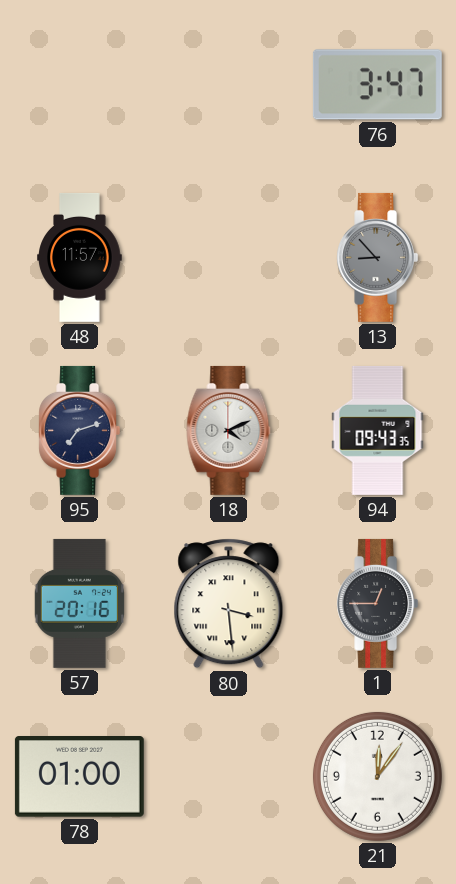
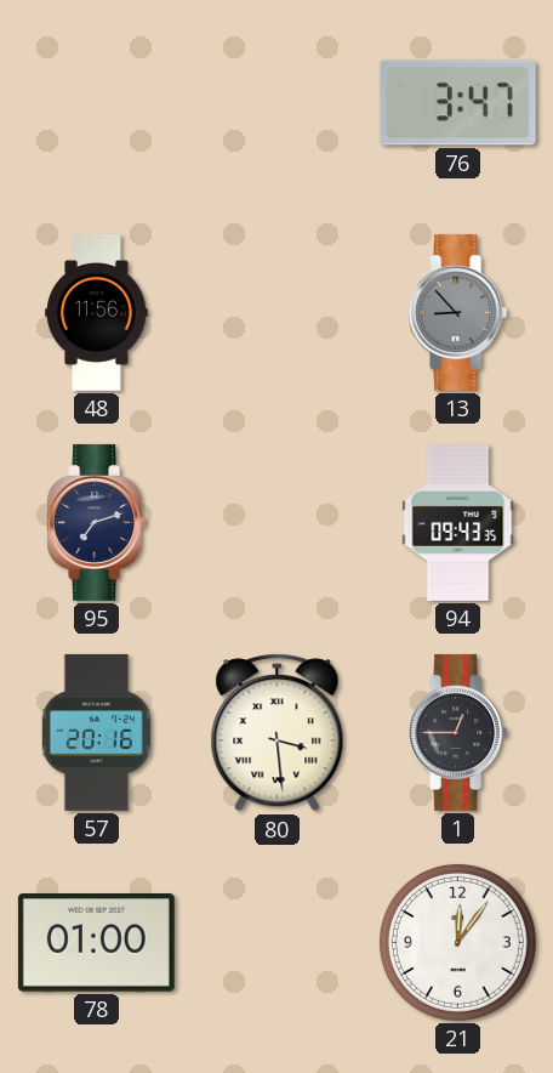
48: 11:57 -> 11:56
18: 4:11 -> none
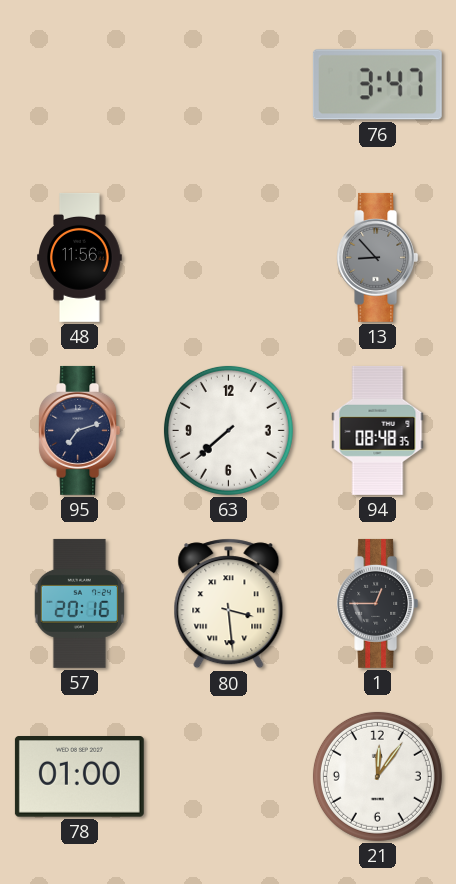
63: none -> 7:38
94: 09:43 -> 08:48
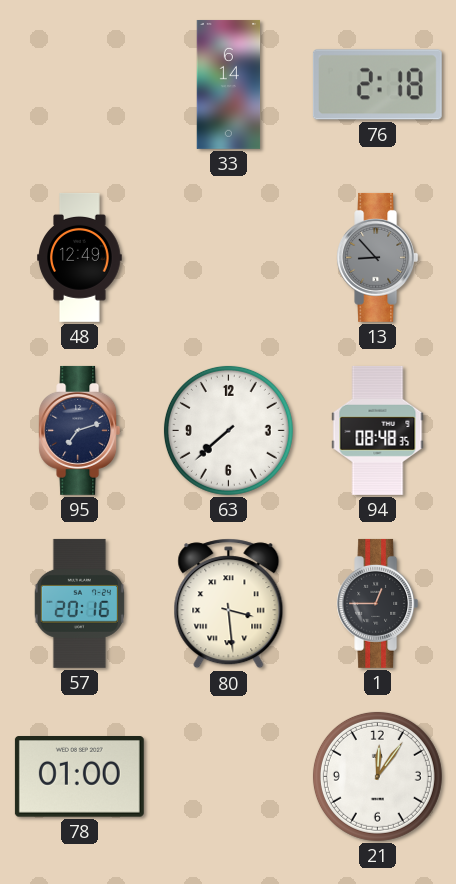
33: none -> 6:14
76: 3:47 -> 2:18
48: 11:56 -> 12:49
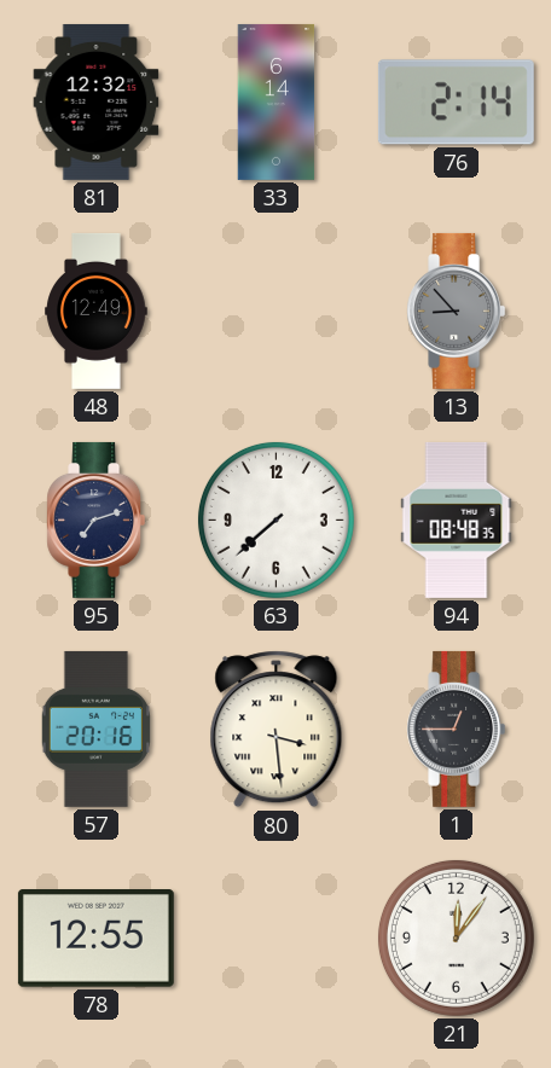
81: none -> 12:32
76: 2:18 -> 2:14
78: 01:00 -> 12:55
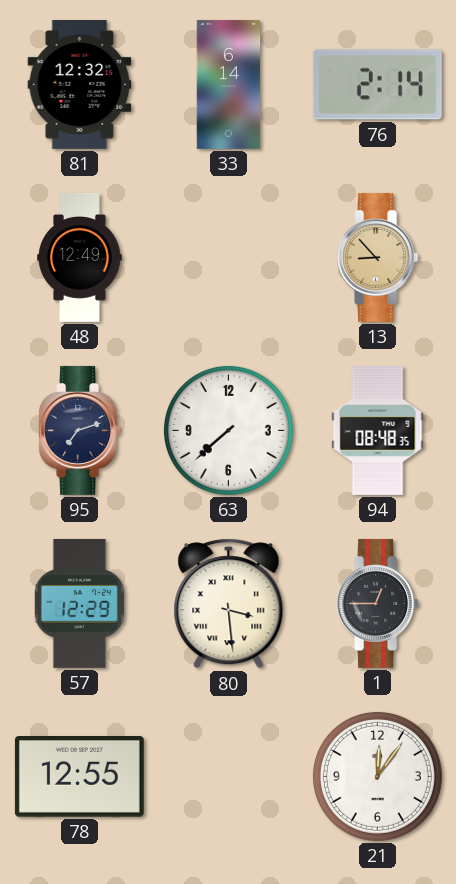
13 dial: grey -> champagne
57: 20:16 -> 12:29
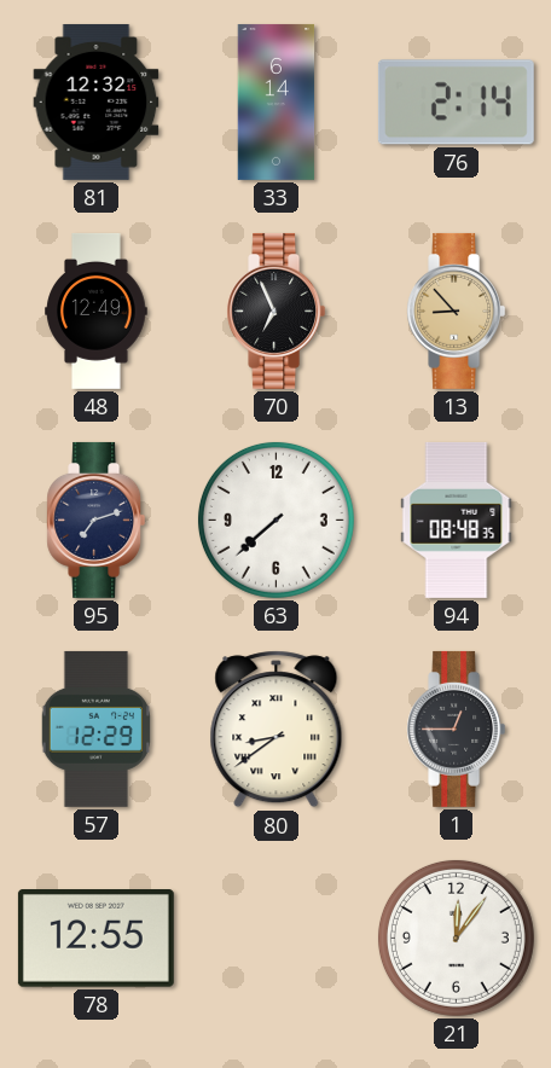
70: none -> 6:56
80: 3:29 -> 8:39
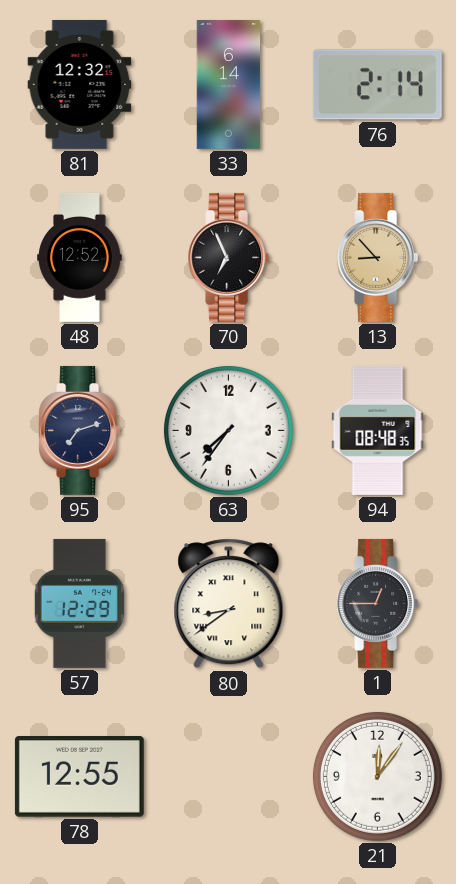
48: 12:49 -> 12:52
63: 7:38 -> 7:36
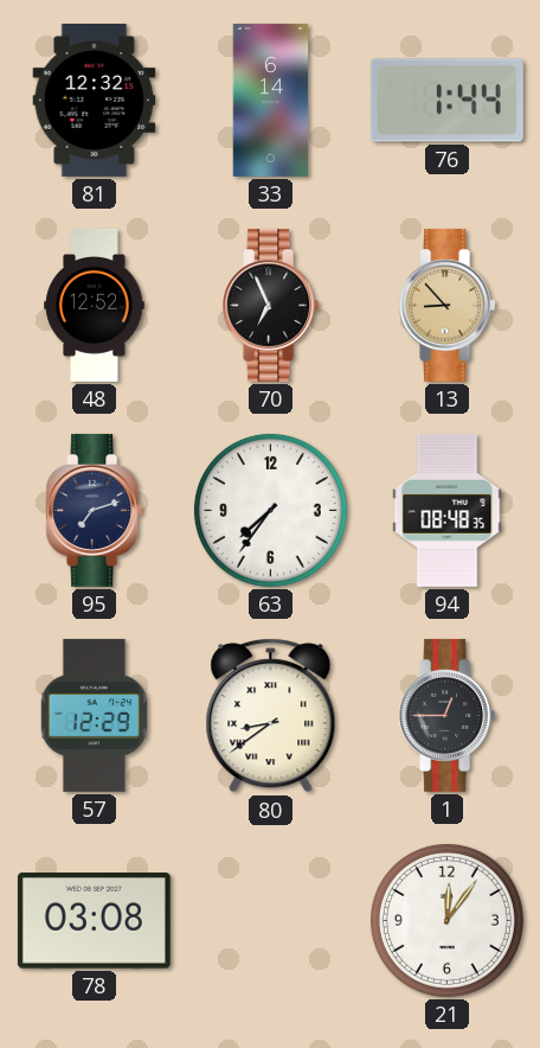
76: 2:14 -> 1:44
78: 12:55 -> 03:08
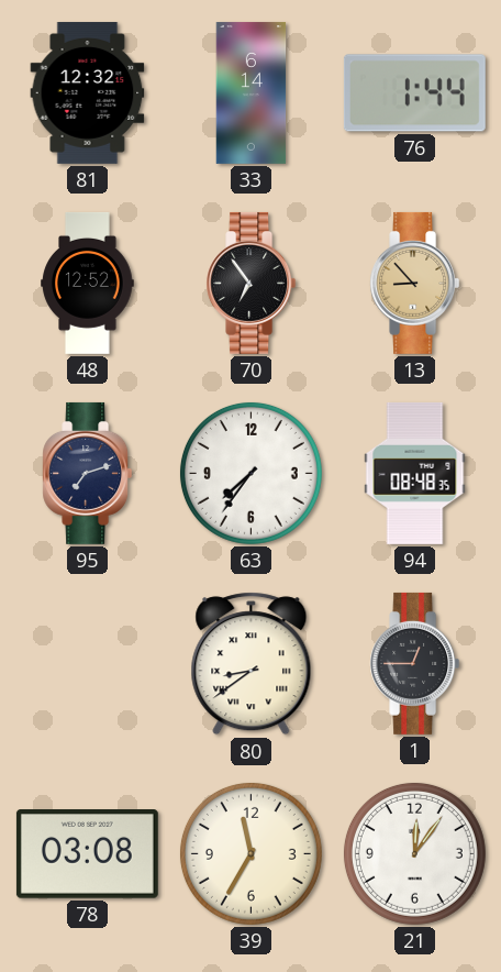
70: 6:56 -> 6:54
57: 12:29 -> none
39: none -> 11:35
